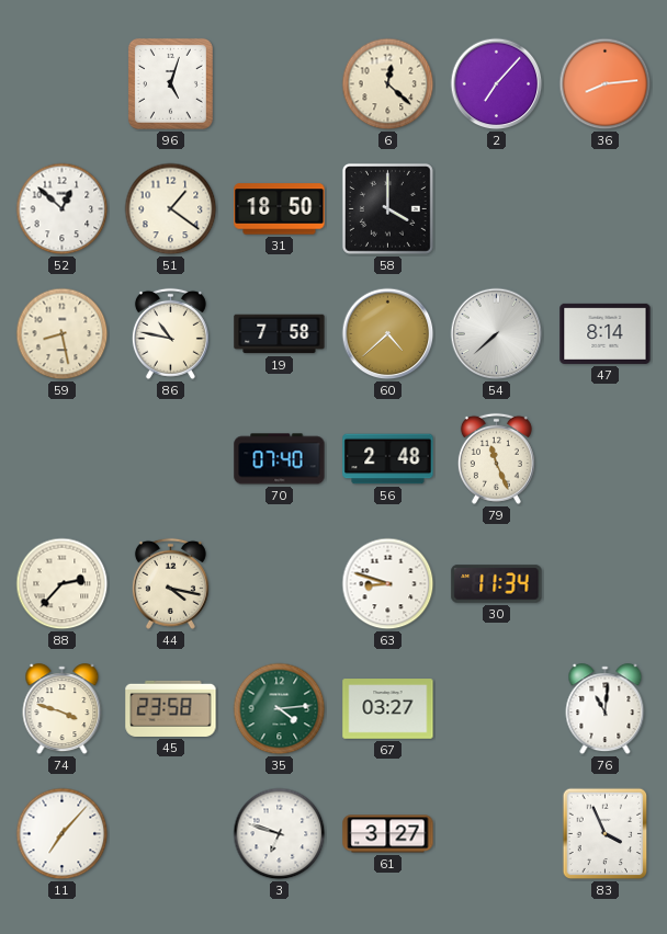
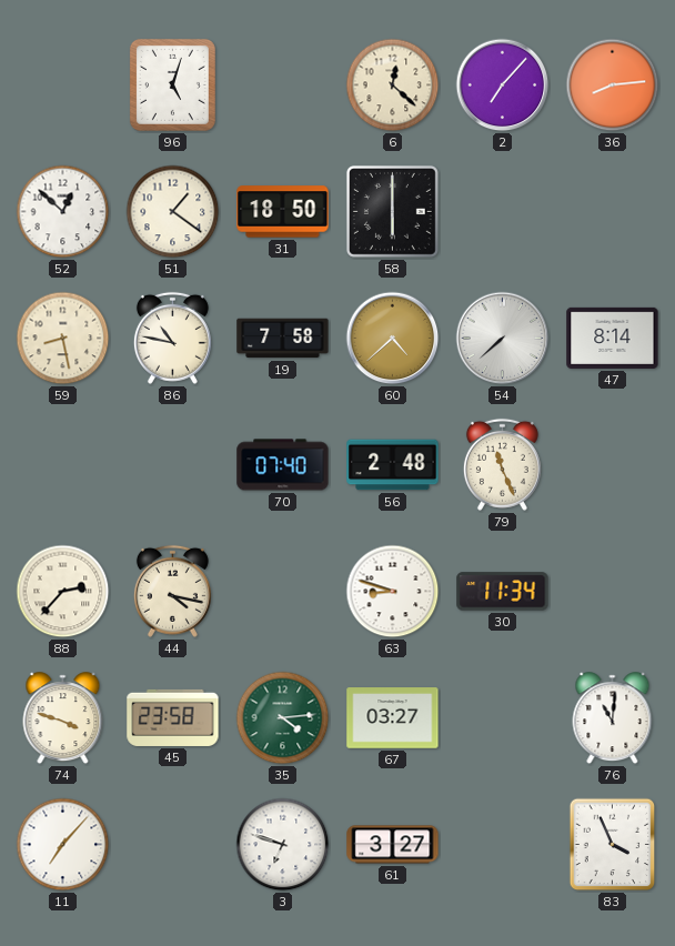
58: 4:00 -> 6:00
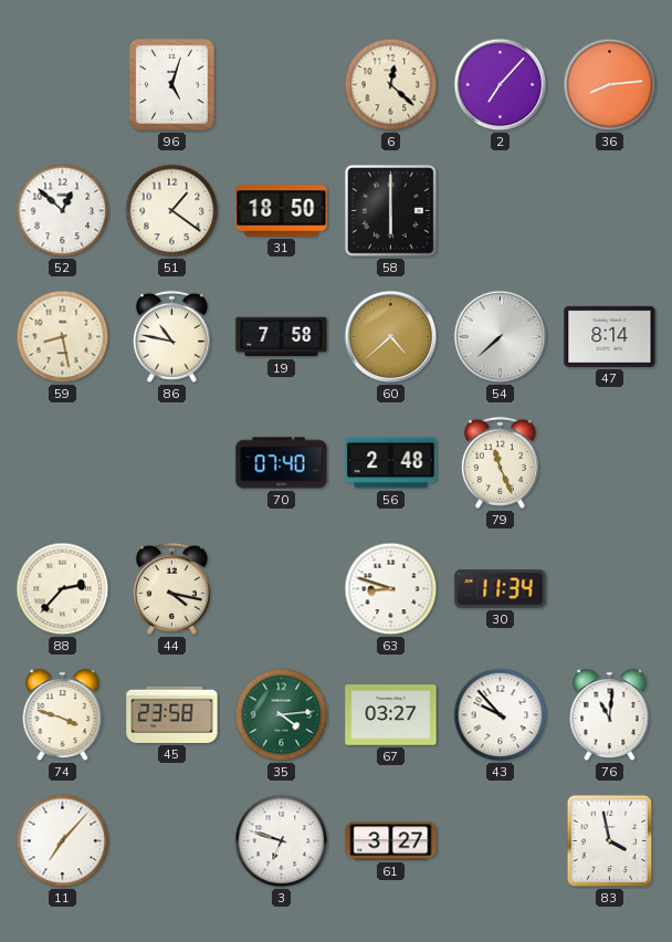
43: none -> 9:53
83: 3:56 -> 3:58
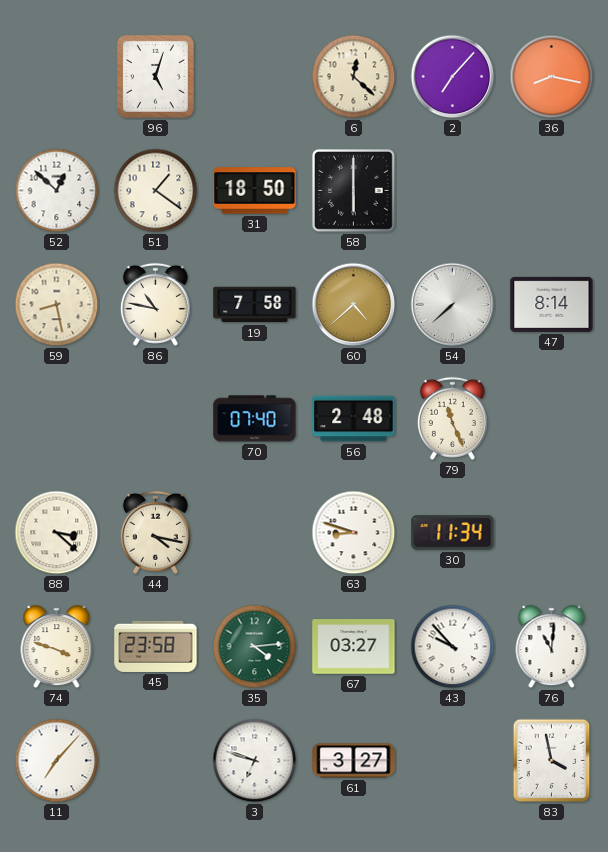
36: 8:14 -> 8:17
88: 2:37 -> 3:22
